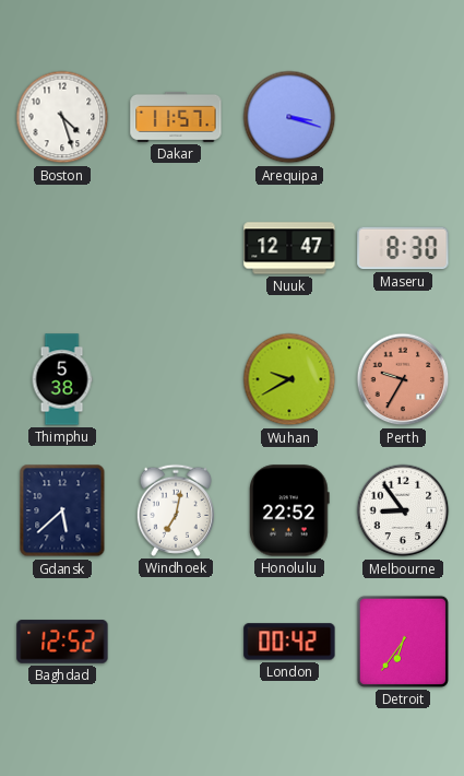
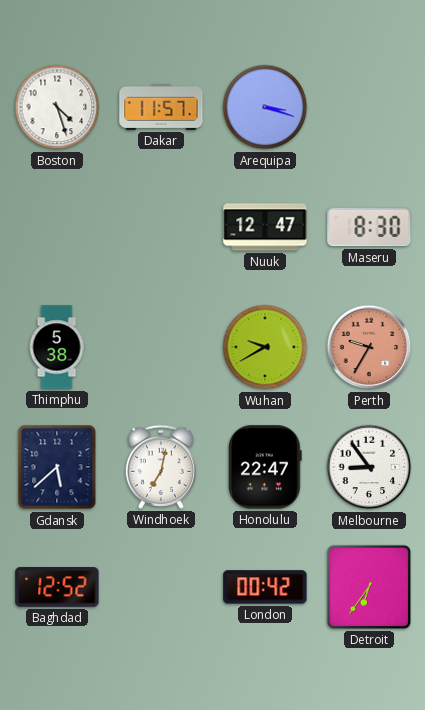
Honolulu: 22:52 -> 22:47
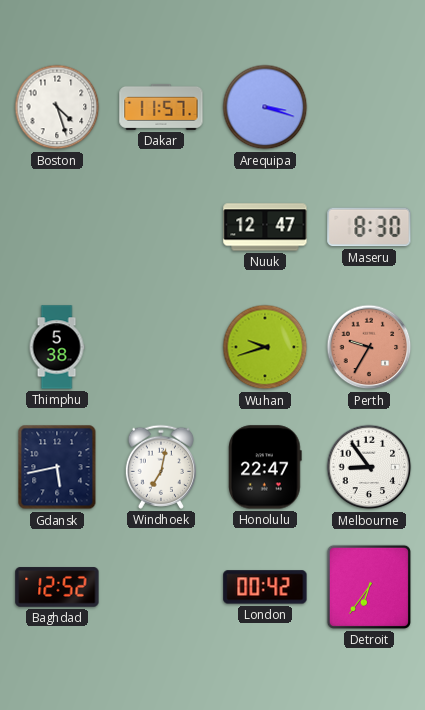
Wuhan: 9:40 -> 9:42
Gdansk: 5:38 -> 5:43
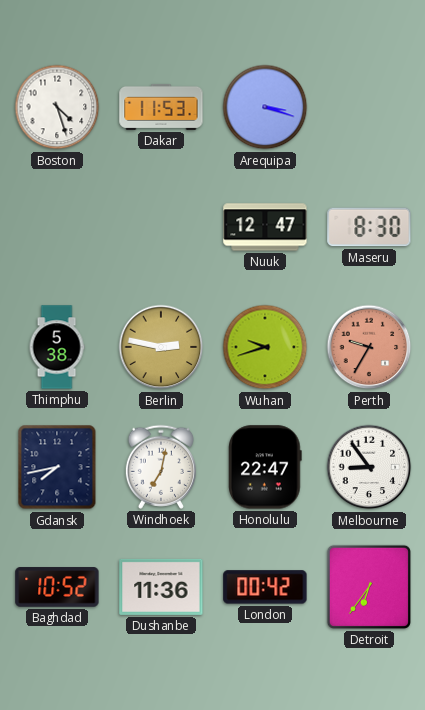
Dakar: 11:57 -> 11:53
Berlin: none -> 2:47
Gdansk: 5:43 -> 7:43
Baghdad: 12:52 -> 10:52
Dushanbe: none -> 11:36
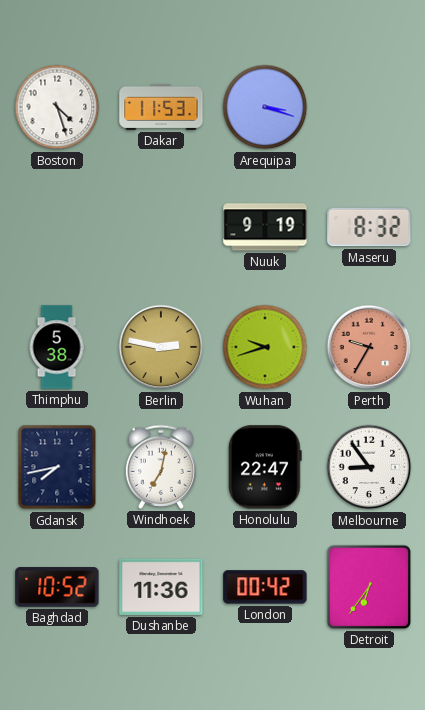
Nuuk: 12:47 -> 9:19
Maseru: 8:30 -> 8:32
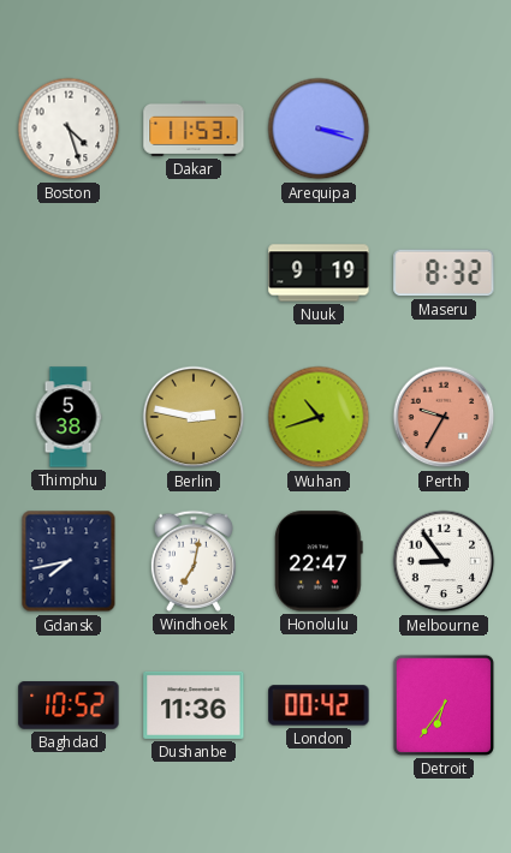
Wuhan: 9:42 -> 10:42
